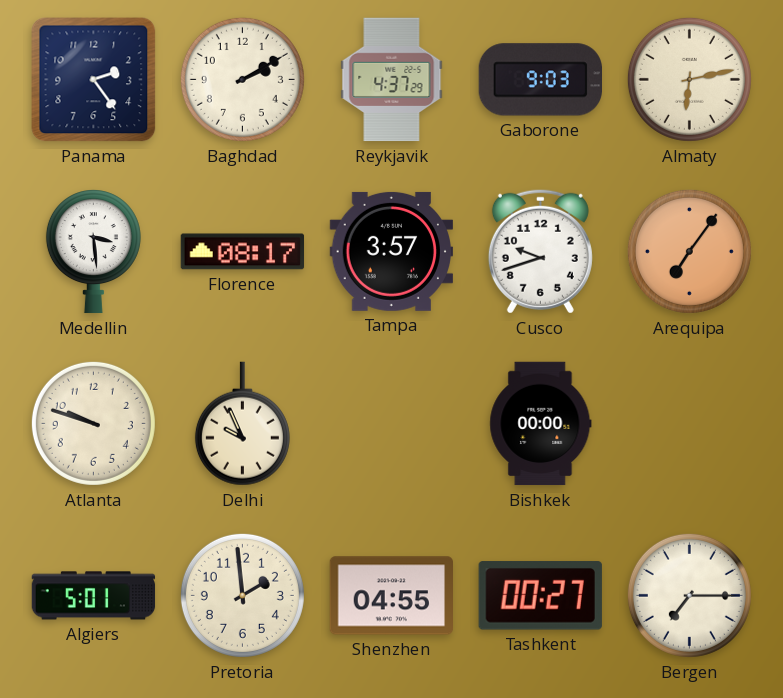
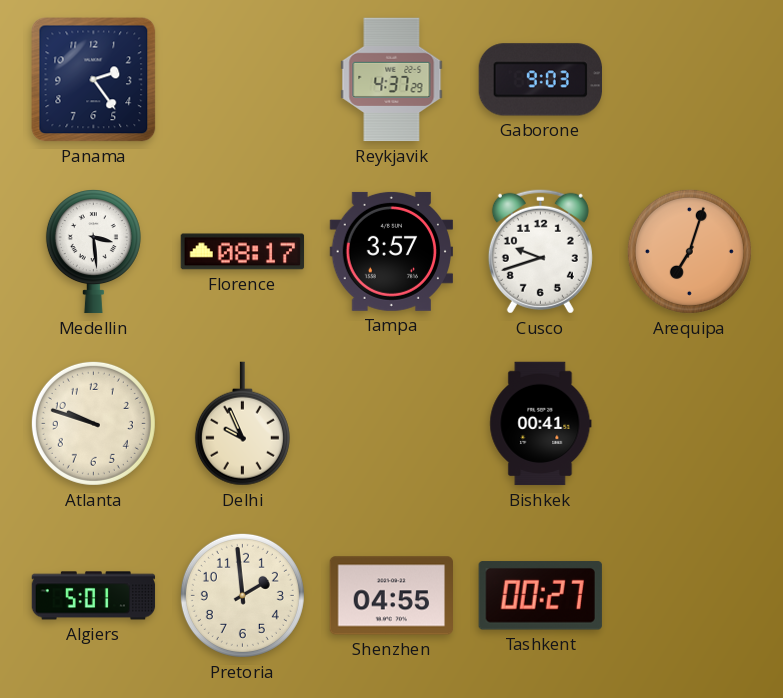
Baghdad: 2:10 -> none
Almaty: 6:13 -> none
Arequipa: 7:06 -> 7:03
Bishkek: 00:00 -> 00:41
Bergen: 7:15 -> none
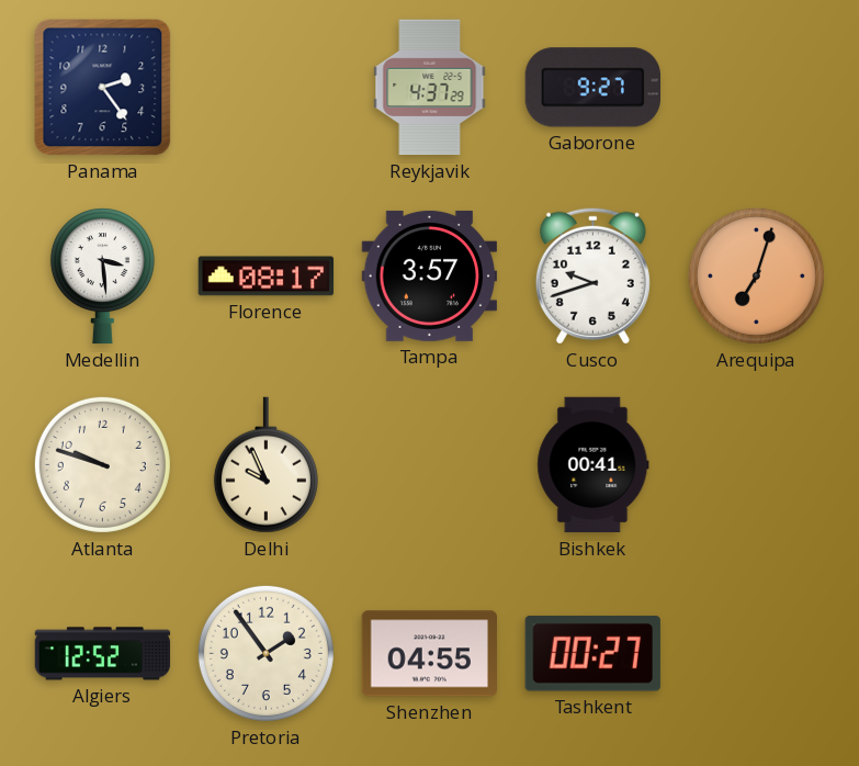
Gaborone: 9:03 -> 9:27
Algiers: 5:01 -> 12:52
Pretoria: 1:59 -> 1:54
